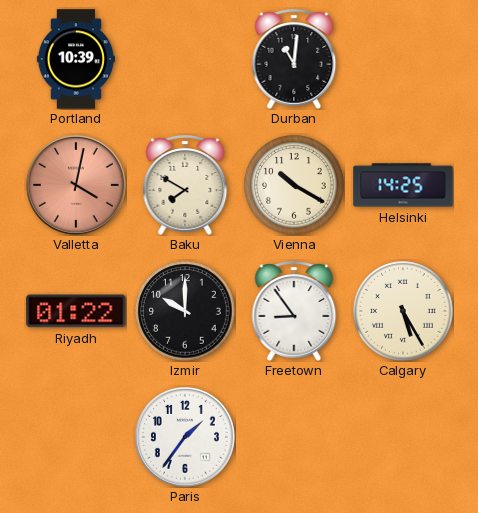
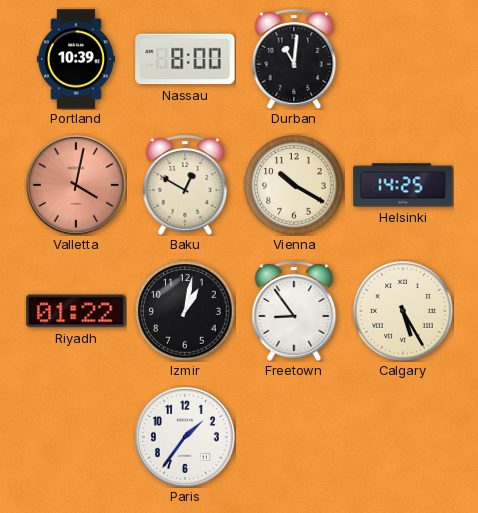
Nassau: none -> 8:00
Baku: 7:50 -> 12:50
Izmir: 10:00 -> 1:02
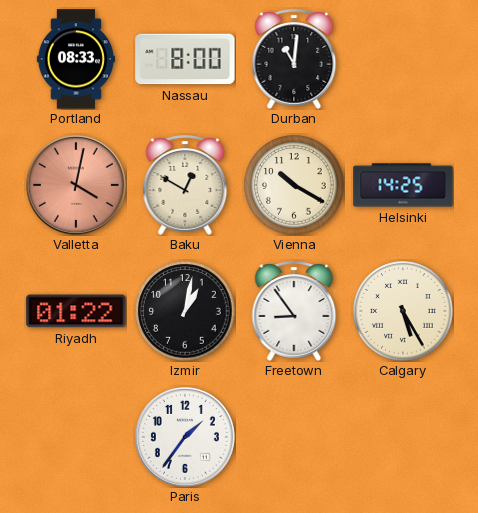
Portland: 10:39 -> 08:33
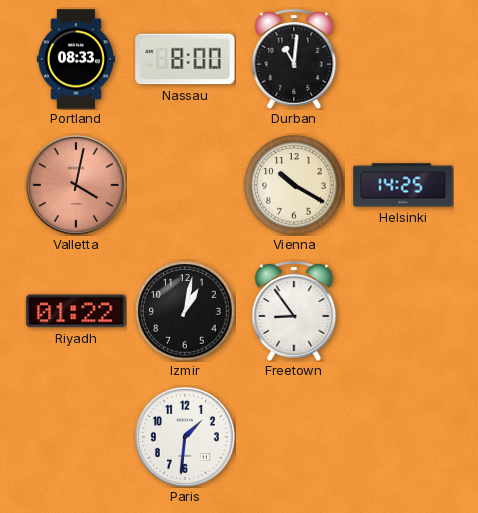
Baku: 12:50 -> none
Calgary: 5:25 -> none
Paris: 1:36 -> 1:31
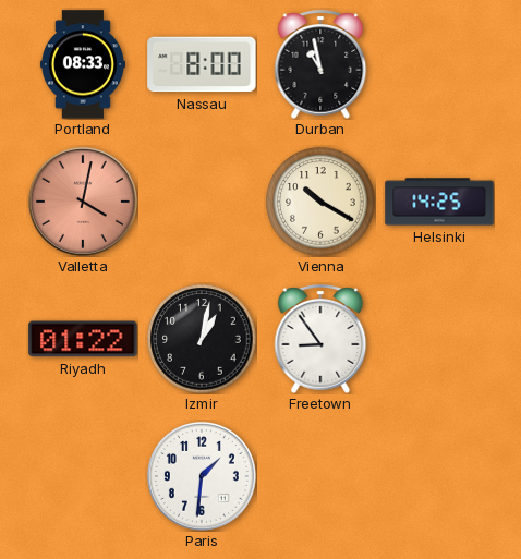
Durban: 11:01 -> 10:58
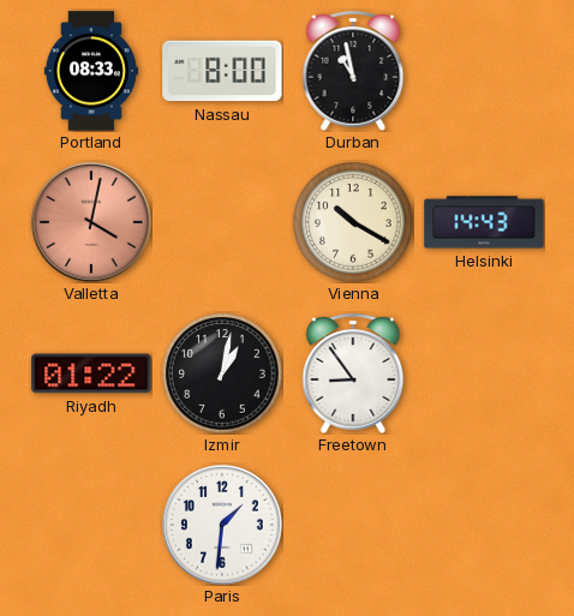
Helsinki: 14:25 -> 14:43
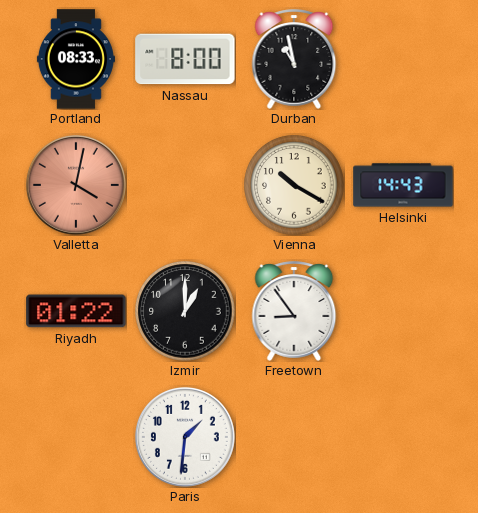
Izmir: 1:02 -> 1:00
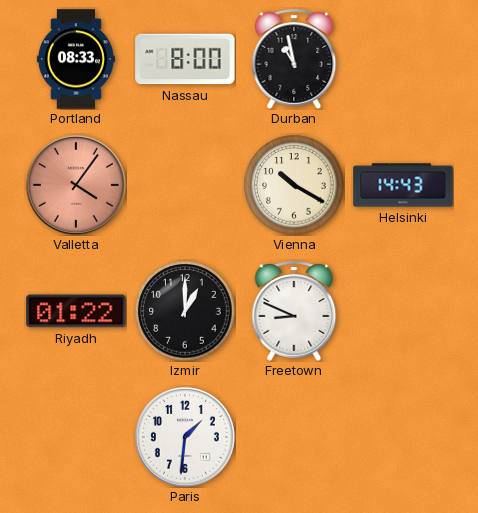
Valletta: 4:02 -> 4:06
Freetown: 8:54 -> 8:49
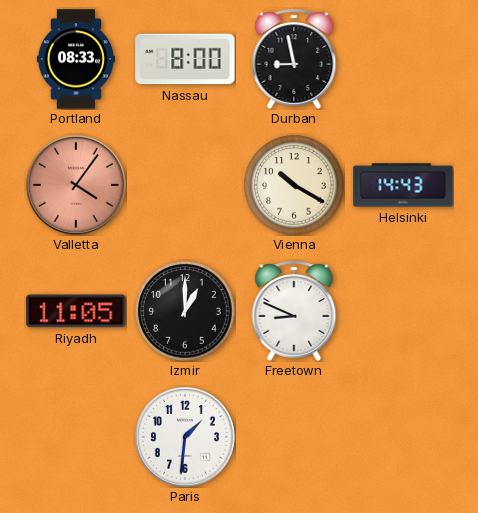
Durban: 10:58 -> 8:58
Riyadh: 01:22 -> 11:05
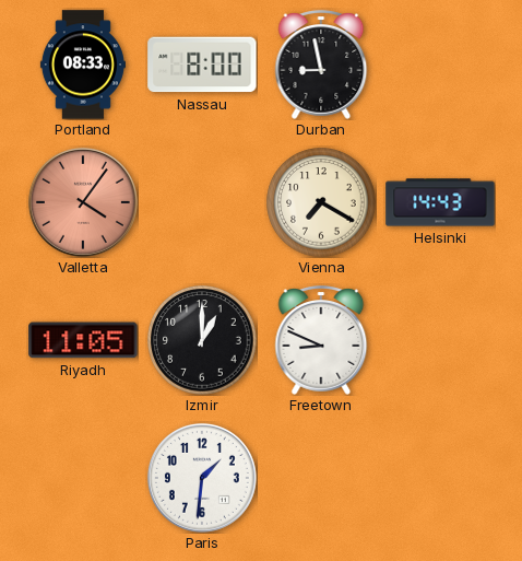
Vienna: 10:20 -> 7:20
